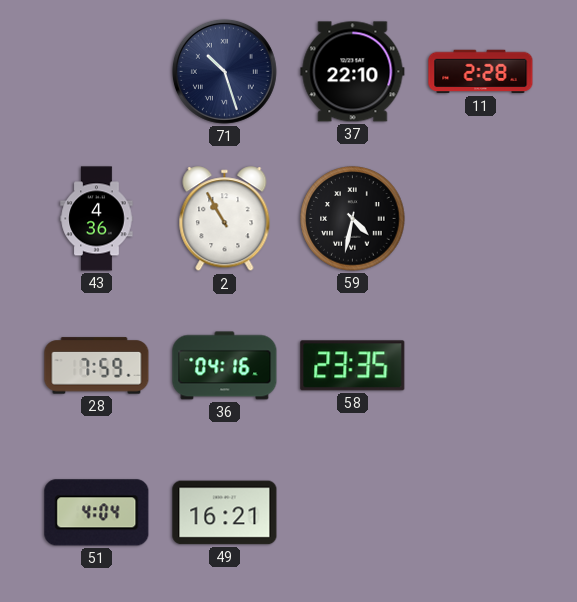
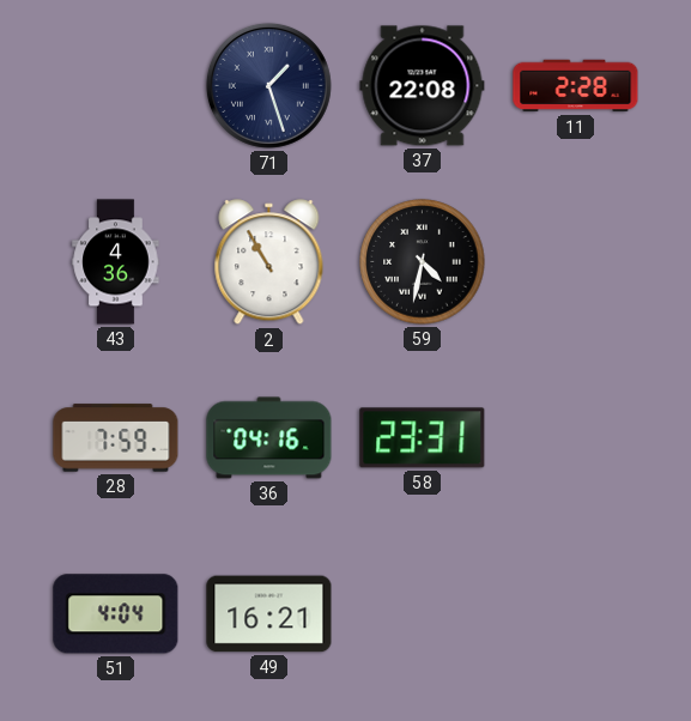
71: 10:27 -> 1:27
37: 22:10 -> 22:08
58: 23:35 -> 23:31
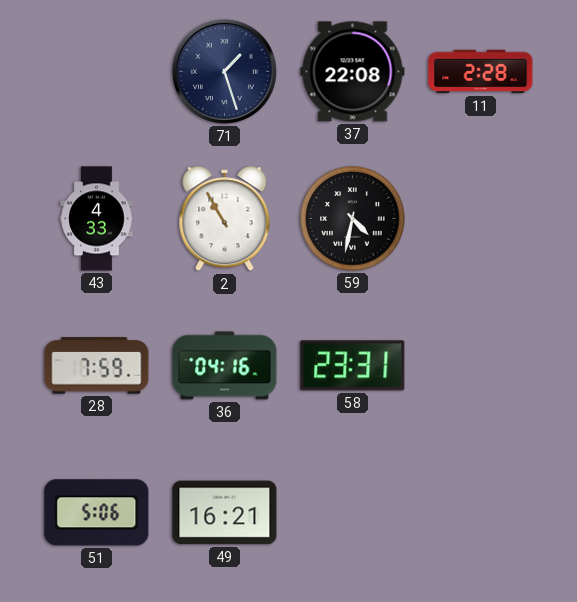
43: 4:36 -> 4:33
51: 4:04 -> 5:06
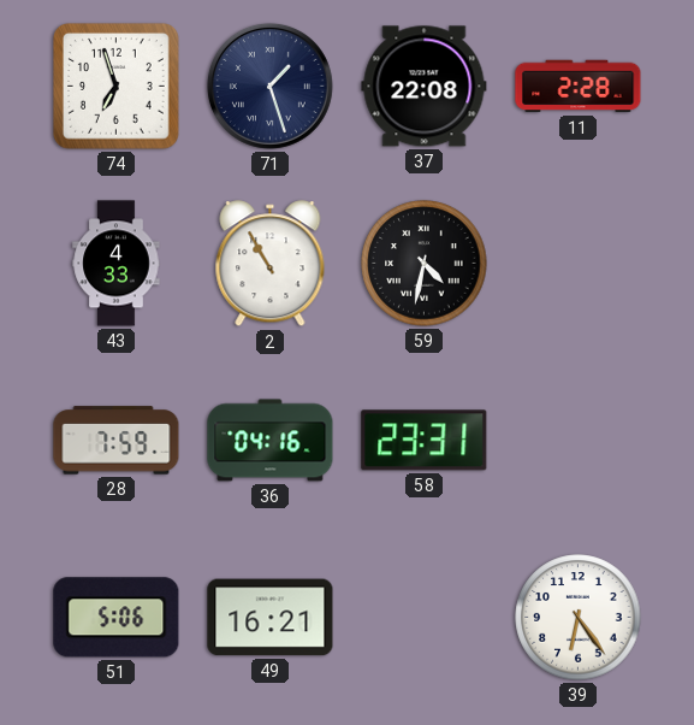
74: none -> 6:57
39: none -> 6:24
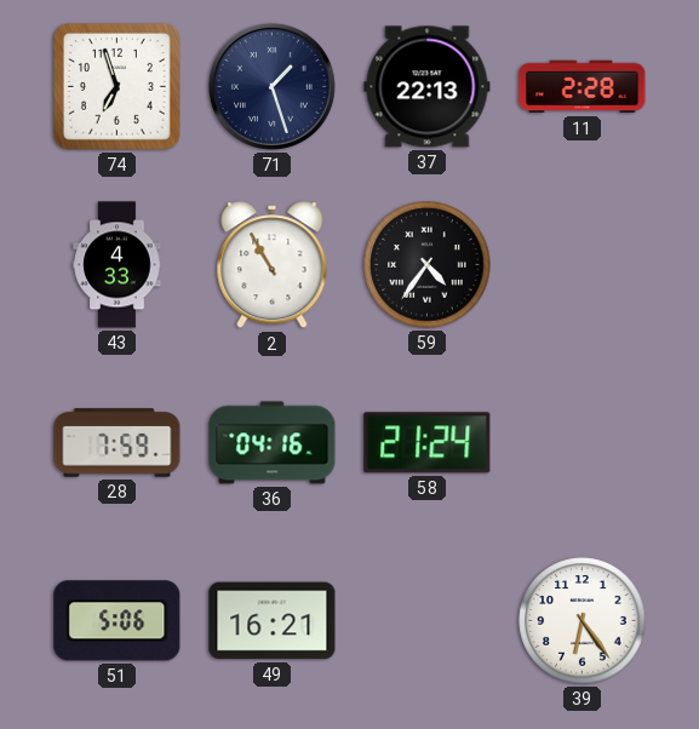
37: 22:08 -> 22:13
59: 4:32 -> 4:36
58: 23:31 -> 21:24
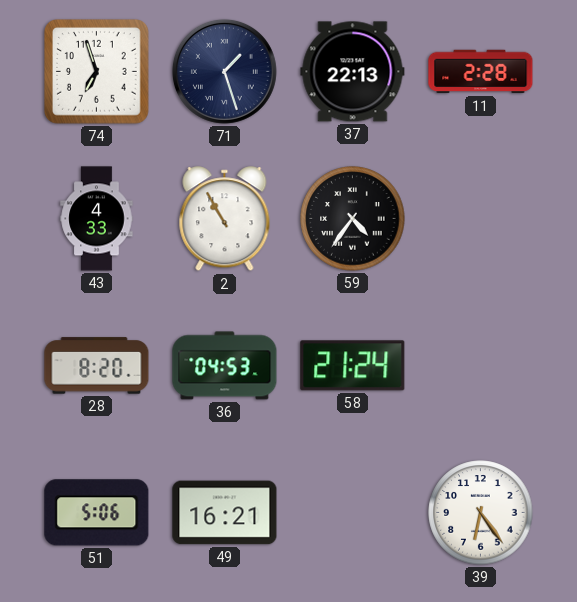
28: 7:59 -> 8:20
36: 04:16 -> 04:53
